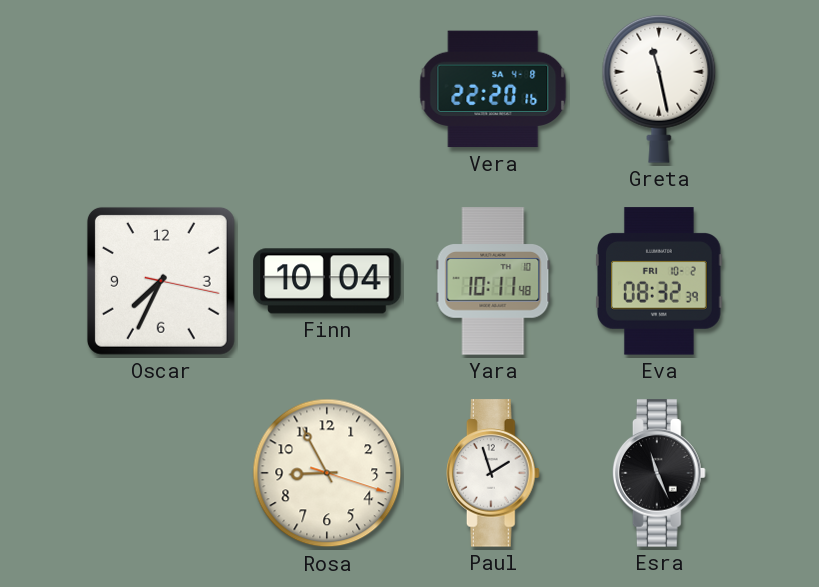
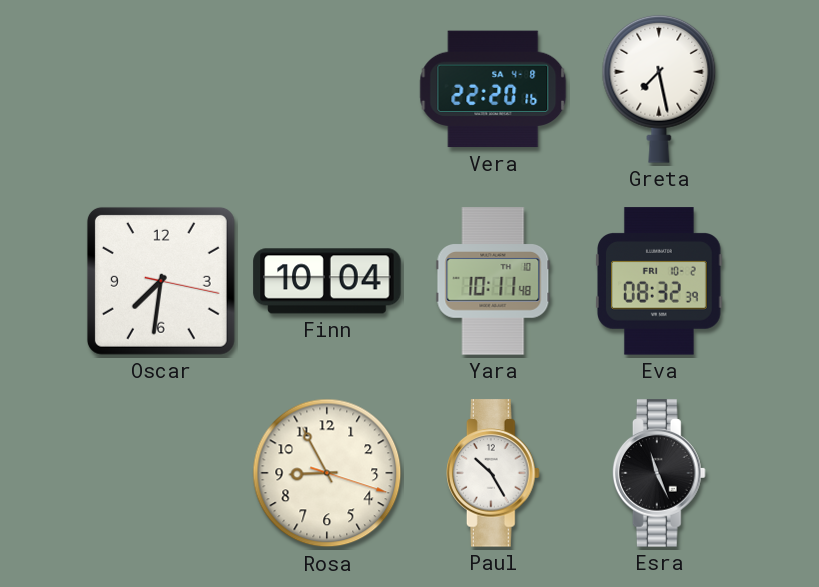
Greta: 11:28 -> 7:28
Oscar: 7:34 -> 7:31
Paul: 1:57 -> 10:25
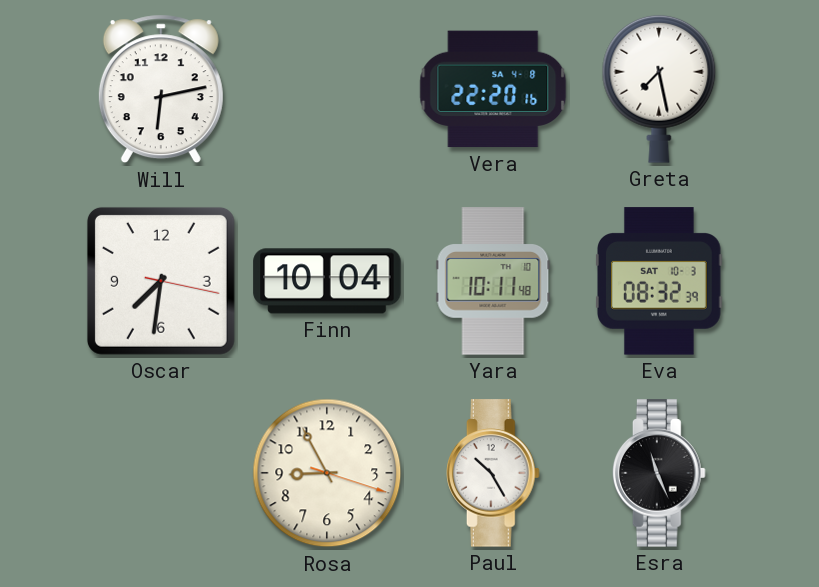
Will: none -> 6:13
Eva date: FRI 10-2 -> SAT 10-3
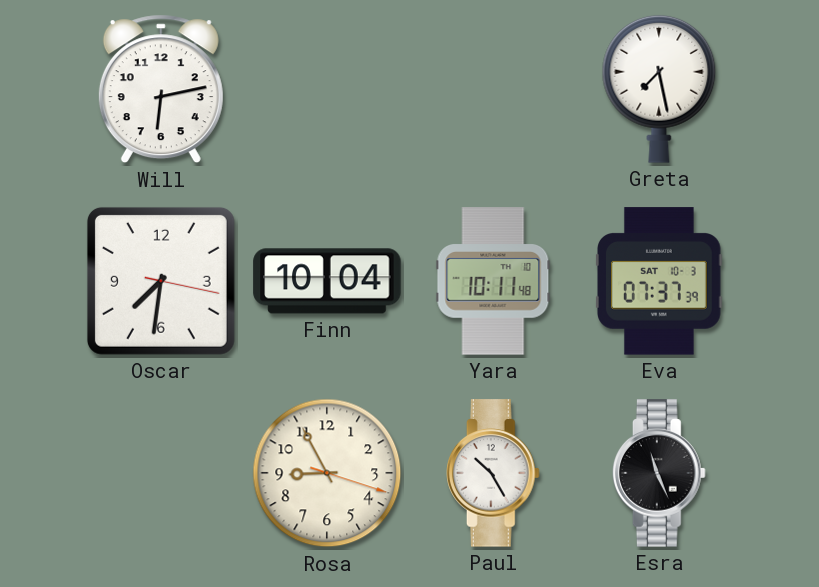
Vera: 22:20 -> none
Eva: 08:32 -> 07:37
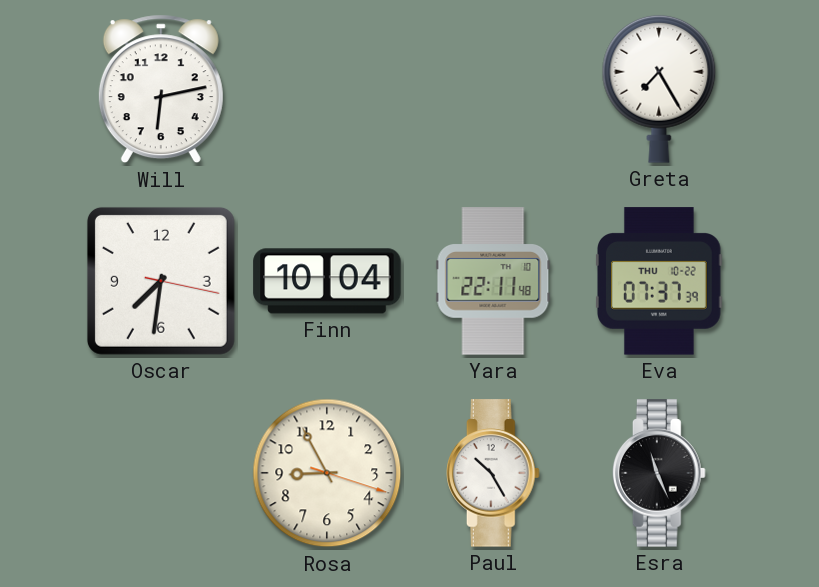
Greta: 7:28 -> 7:25
Yara: 10:11 -> 22:11
Eva date: SAT 10-3 -> THU 10-22
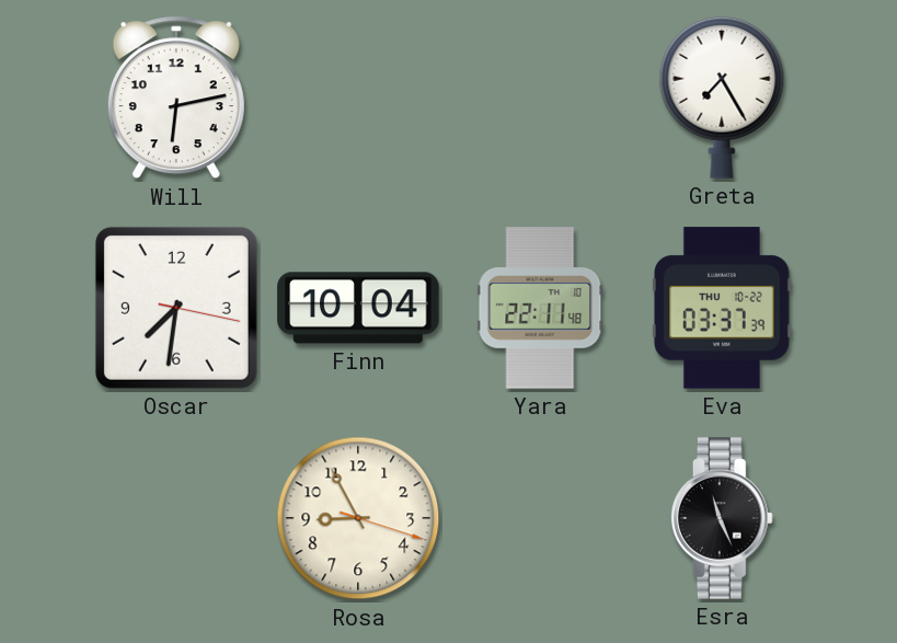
Eva: 07:37 -> 03:37
Paul: 10:25 -> none
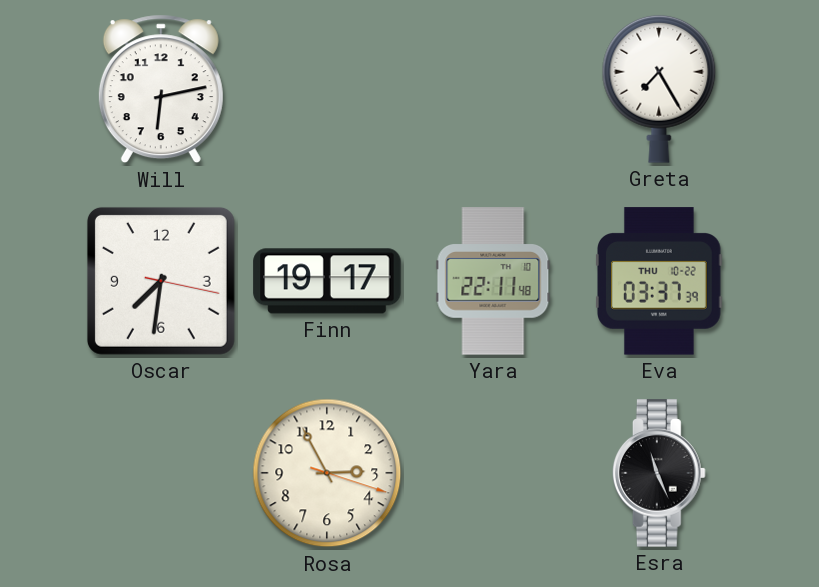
Finn: 10:04 -> 19:17
Rosa: 8:55 -> 2:55
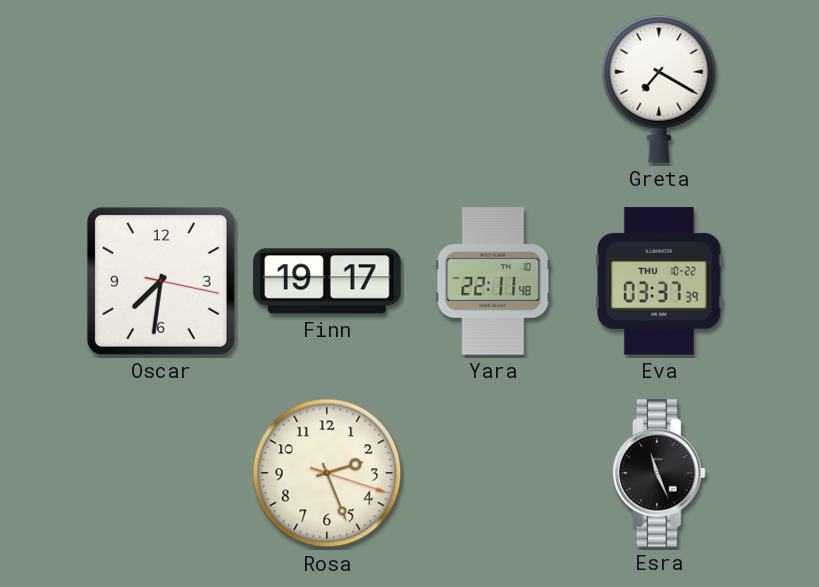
Will: 6:13 -> none
Greta: 7:25 -> 7:20
Rosa: 2:55 -> 2:26
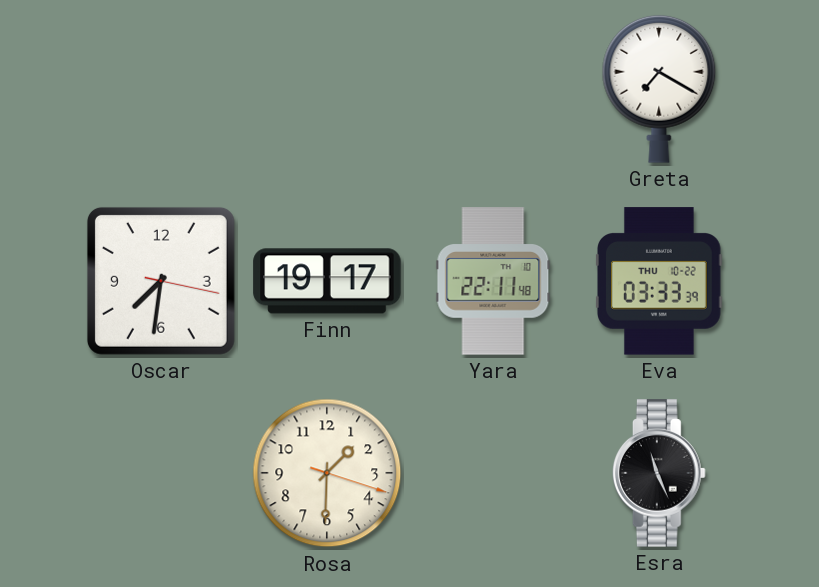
Eva: 03:37 -> 03:33
Rosa: 2:26 -> 1:30
